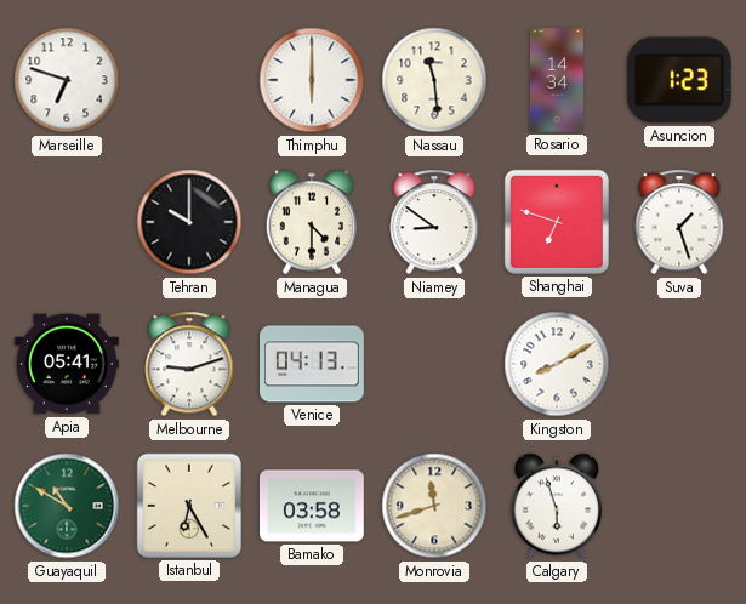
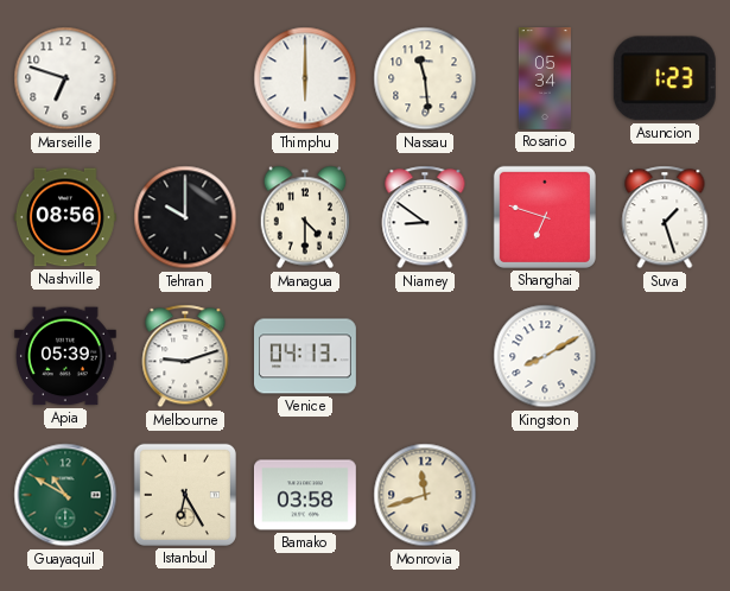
Rosario: 14:34 -> 05:34
Nashville: none -> 08:56
Apia: 05:41 -> 05:39
Calgary: 5:57 -> none
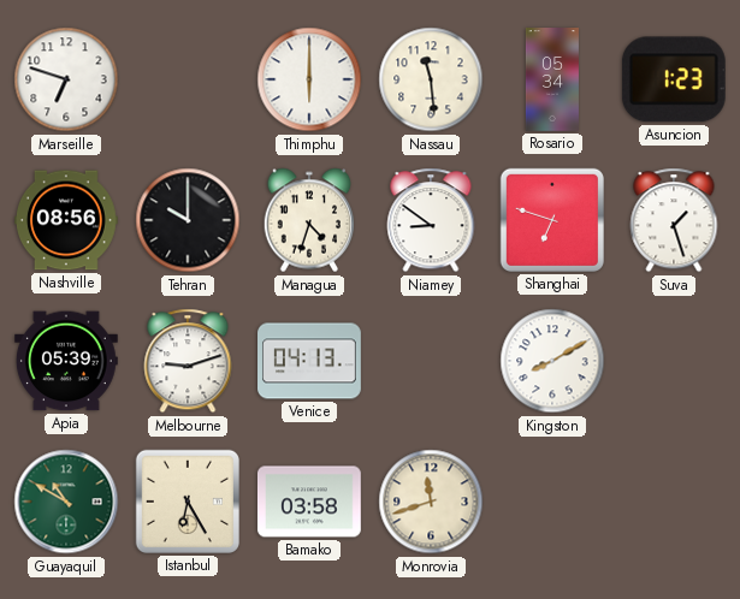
Managua: 4:30 -> 4:33
